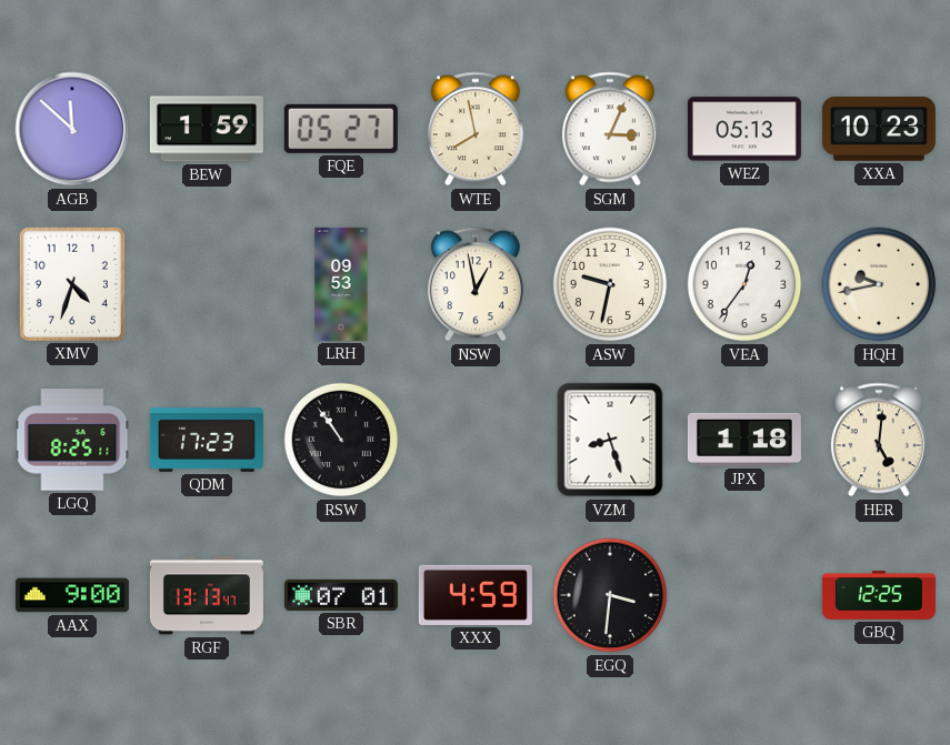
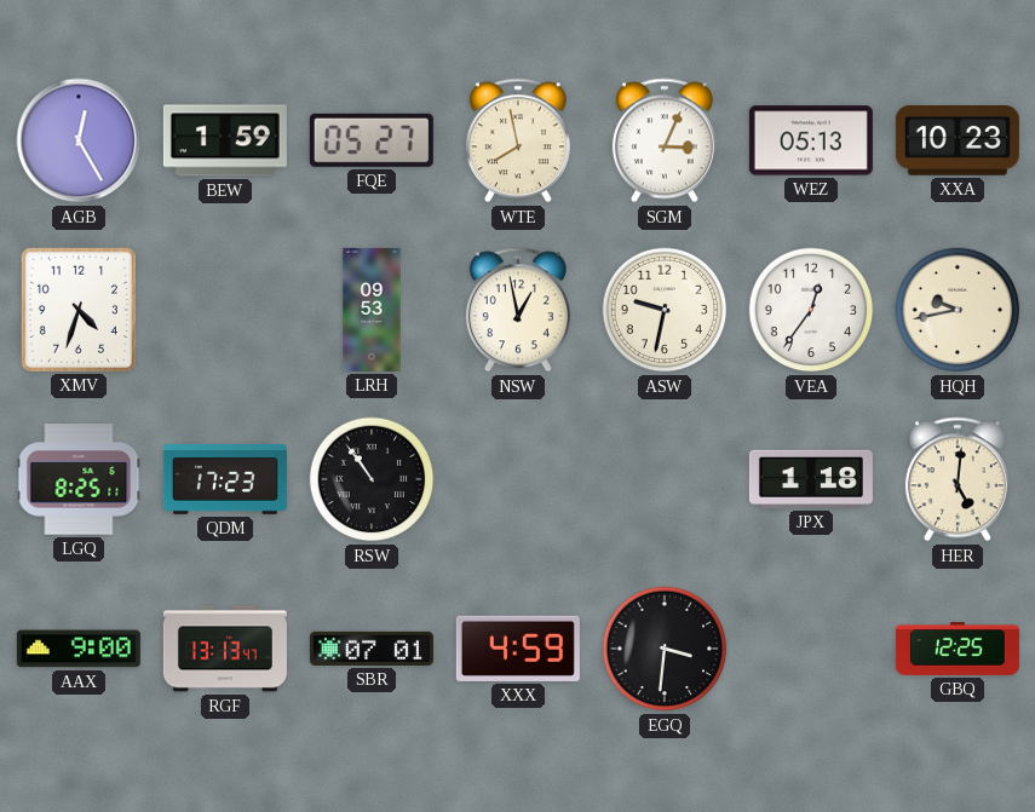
AGB: 11:52 -> 12:25
VZM: 8:27 -> none
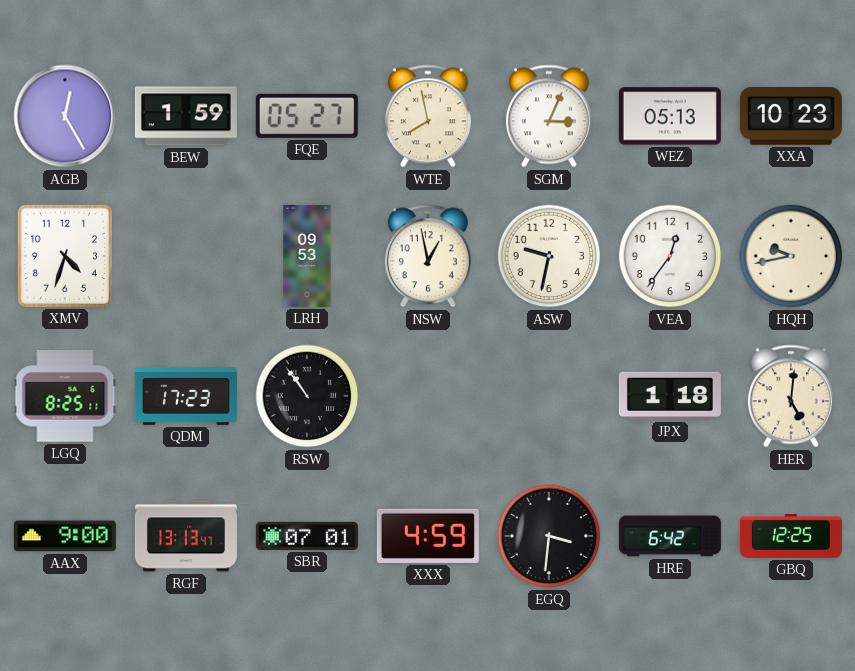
HRE: none -> 6:42
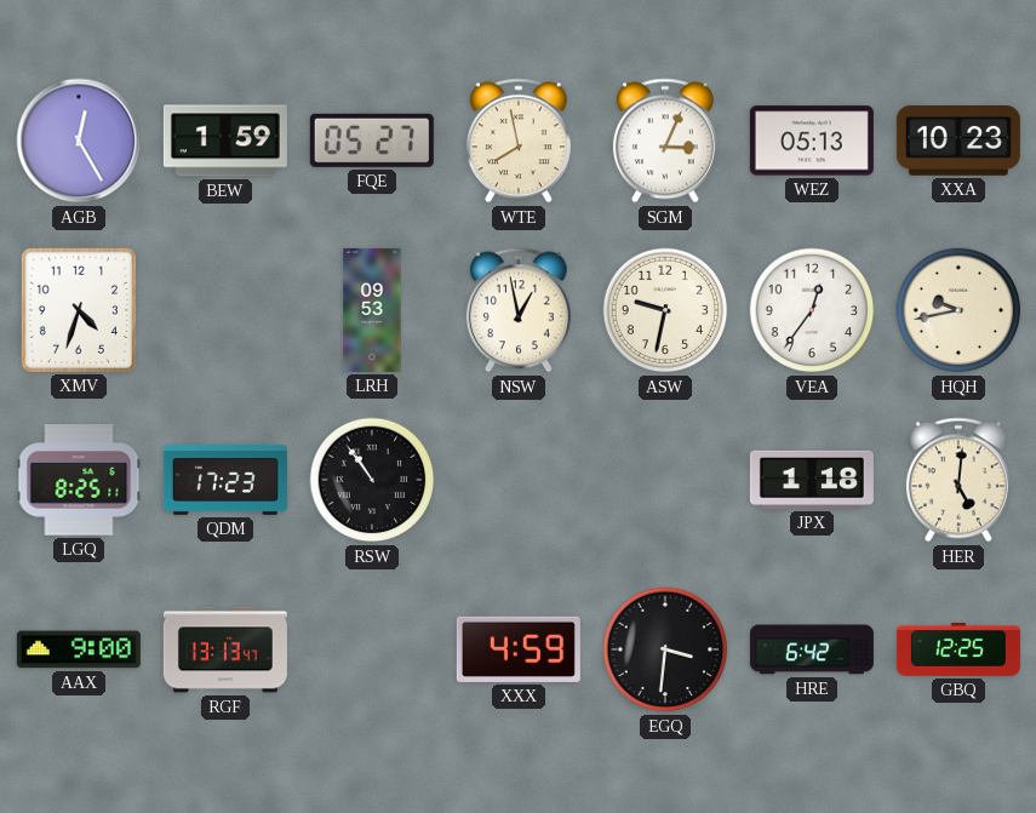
SBR: 07:01 -> none
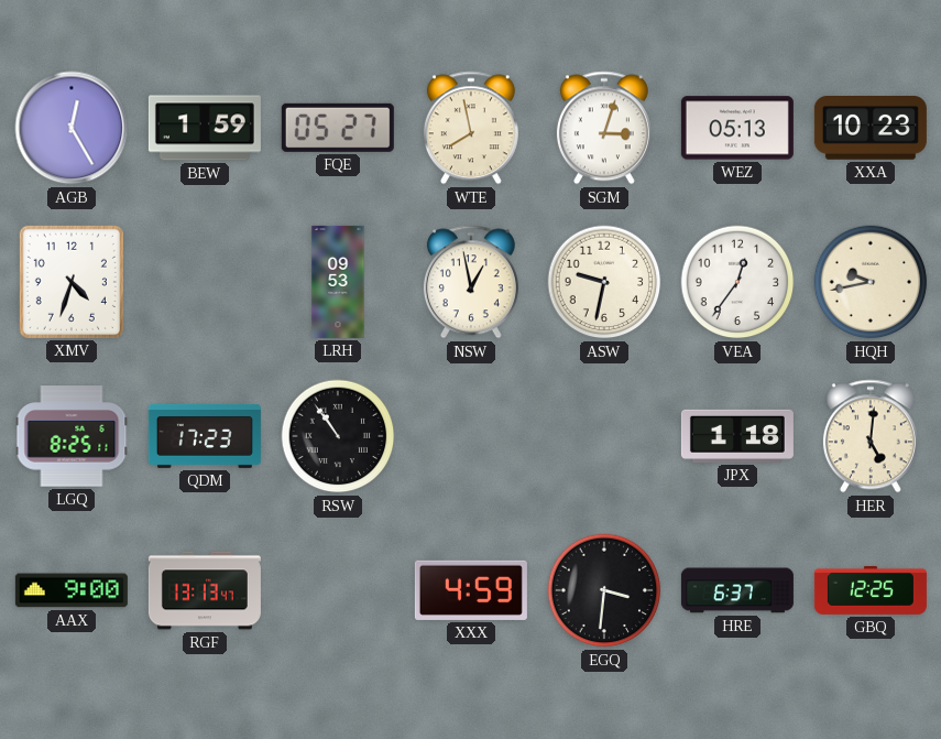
SGM: 3:04 -> 3:03
HRE: 6:42 -> 6:37
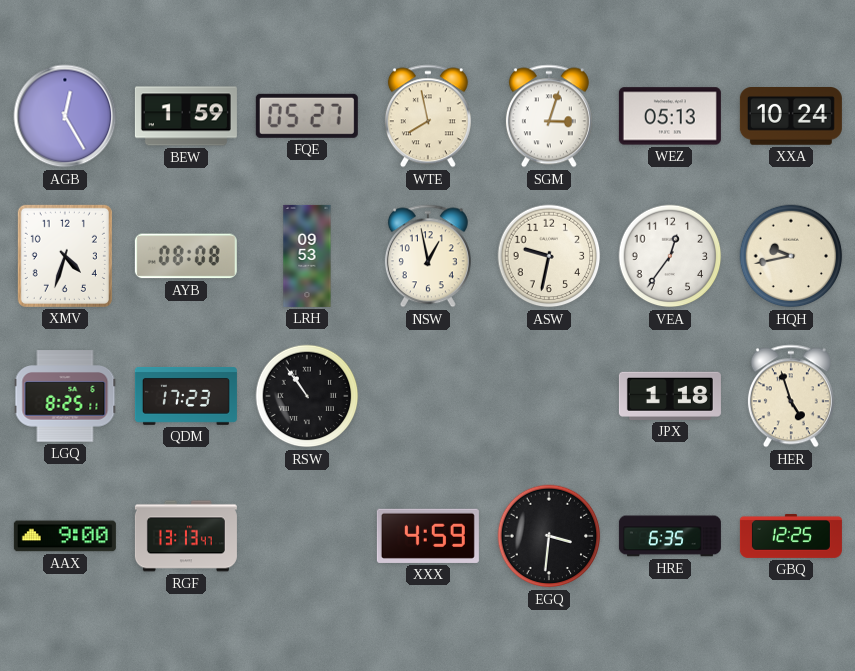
XXA: 10:23 -> 10:24
AYB: none -> 08:08
HER: 5:01 -> 4:57
HRE: 6:37 -> 6:35
